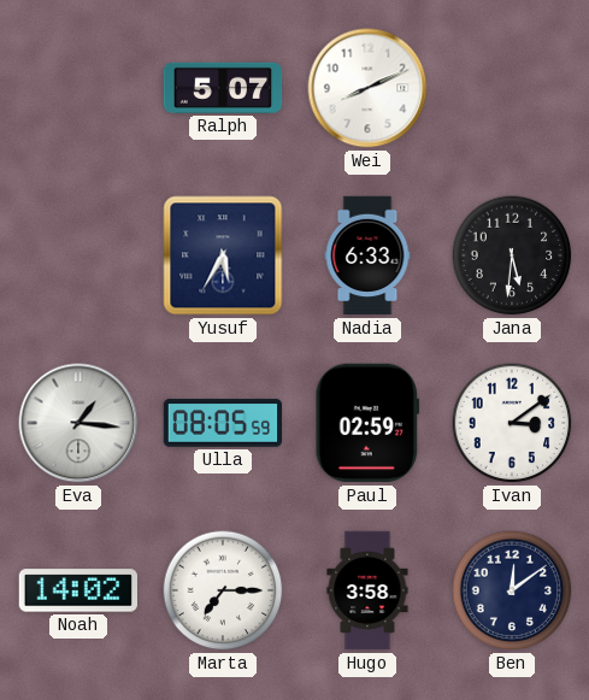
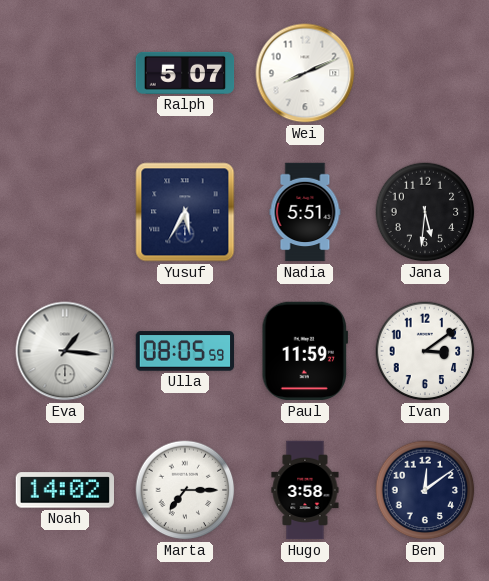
Nadia: 6:33 -> 5:51
Paul: 02:59 -> 11:59
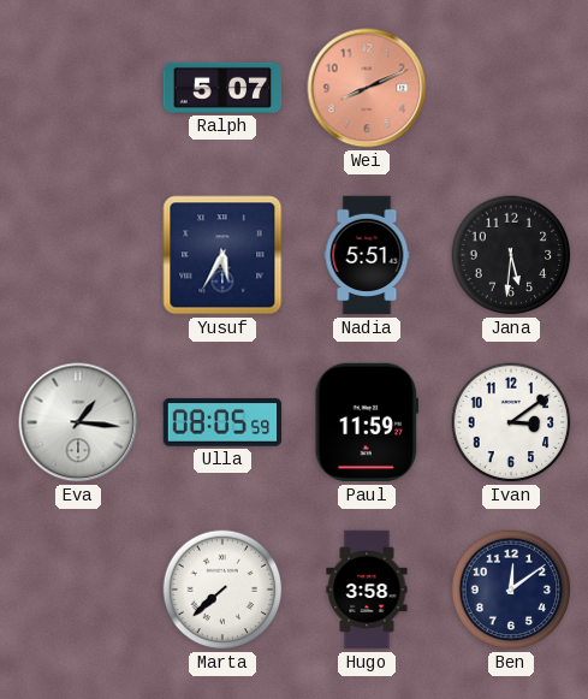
Wei dial: white -> salmon
Noah: 14:02 -> none
Marta: 7:15 -> 7:38
